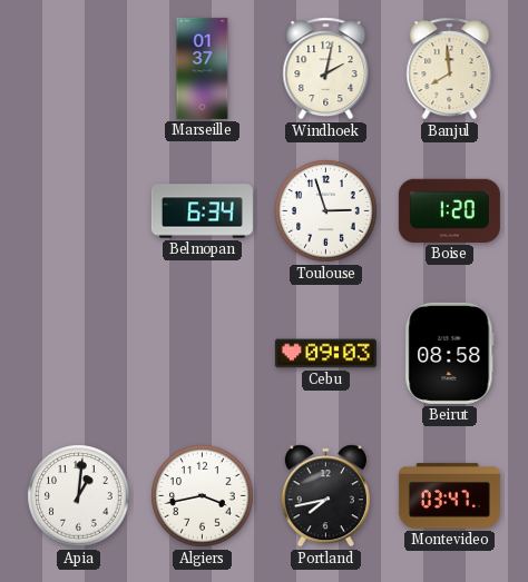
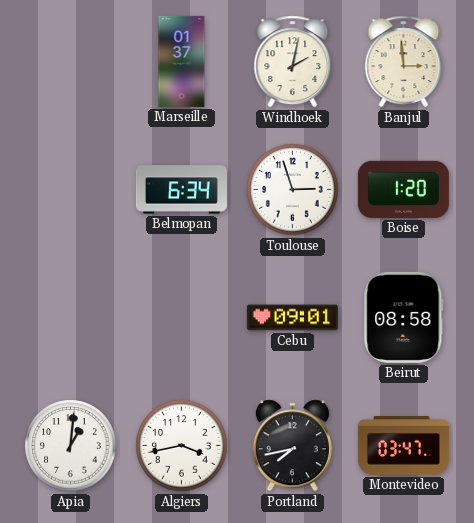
Banjul: 7:59 -> 2:59
Cebu: 09:03 -> 09:01
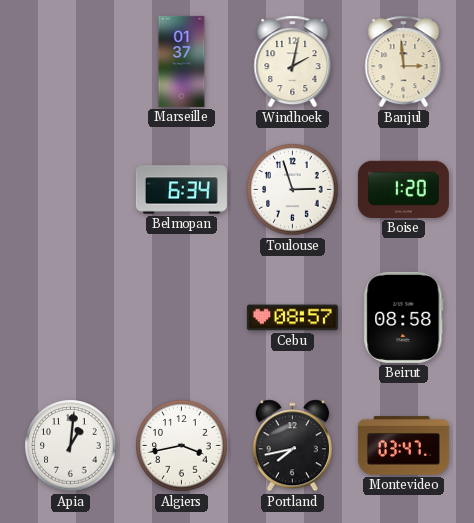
Cebu: 09:01 -> 08:57
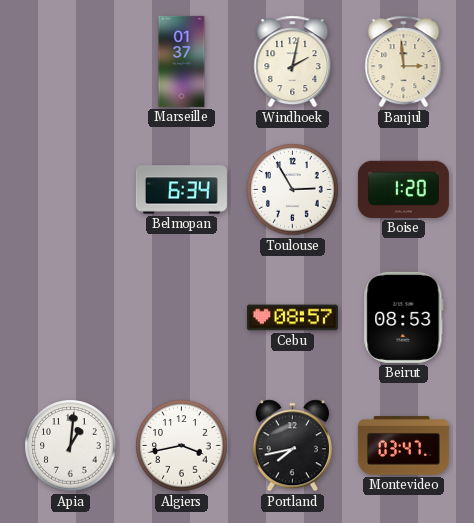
Toulouse: 2:57 -> 2:55
Beirut: 08:58 -> 08:53
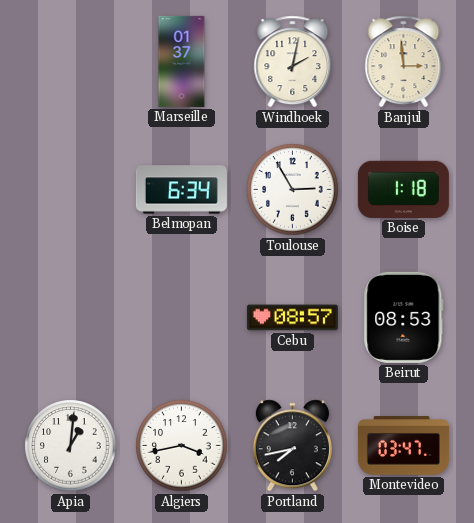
Boise: 1:20 -> 1:18
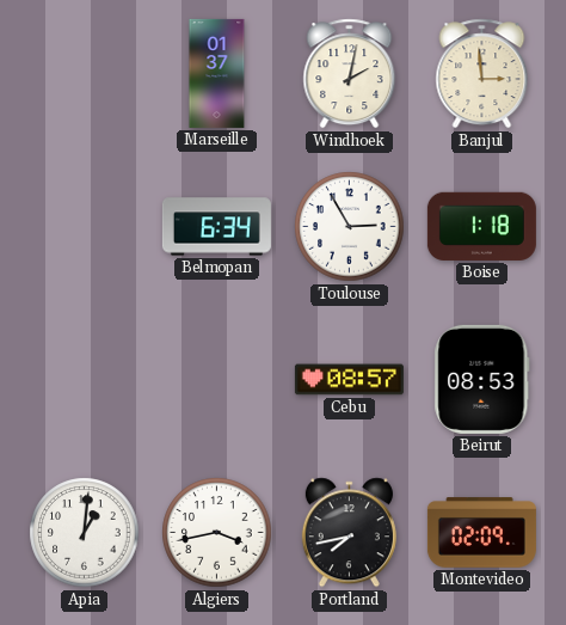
Montevideo: 03:47 -> 02:09
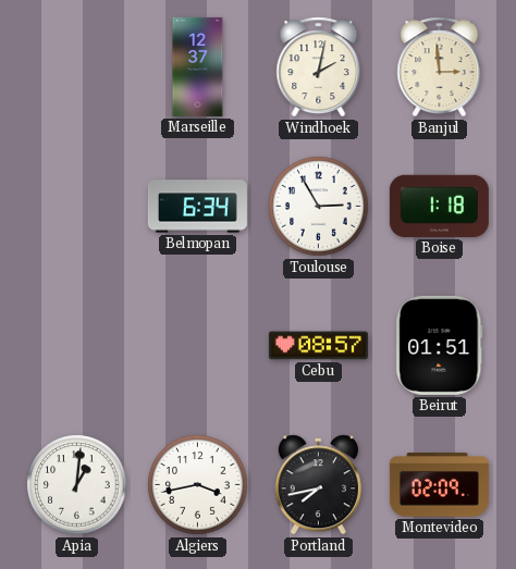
Marseille: 01:37 -> 12:37
Beirut: 08:53 -> 01:51
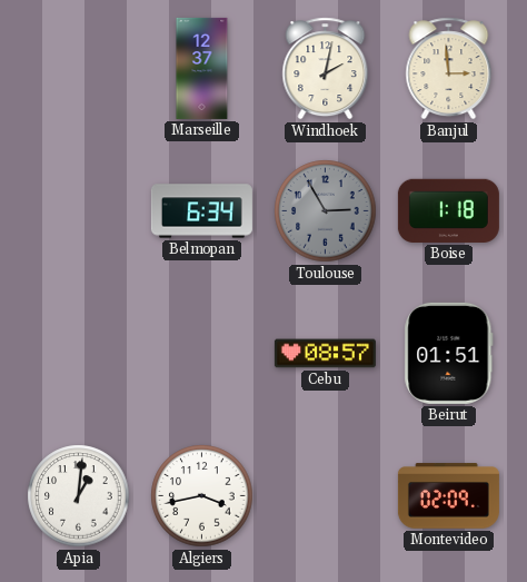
Toulouse dial: white -> grey
Portland: 7:43 -> none
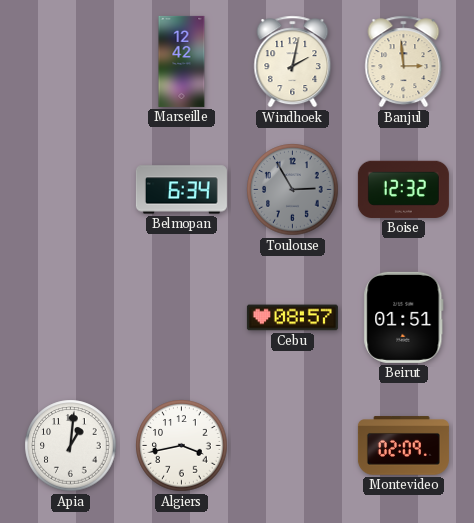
Marseille: 12:37 -> 12:42
Boise: 1:18 -> 12:32
